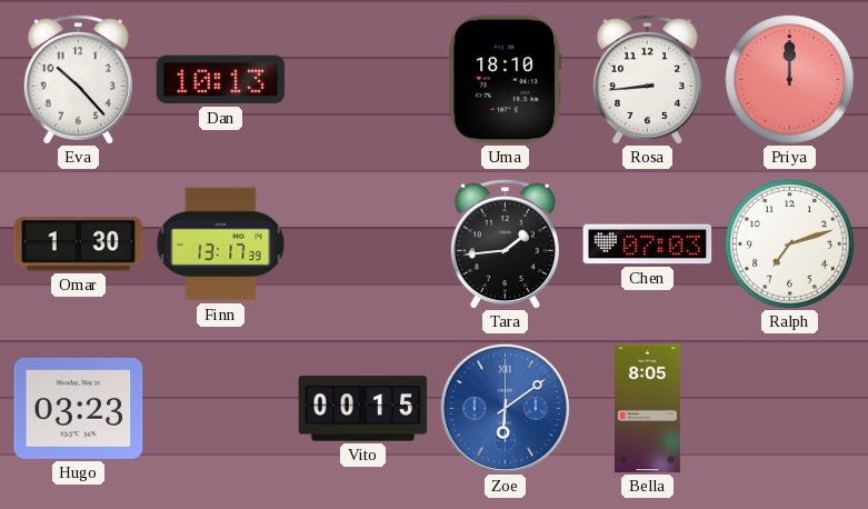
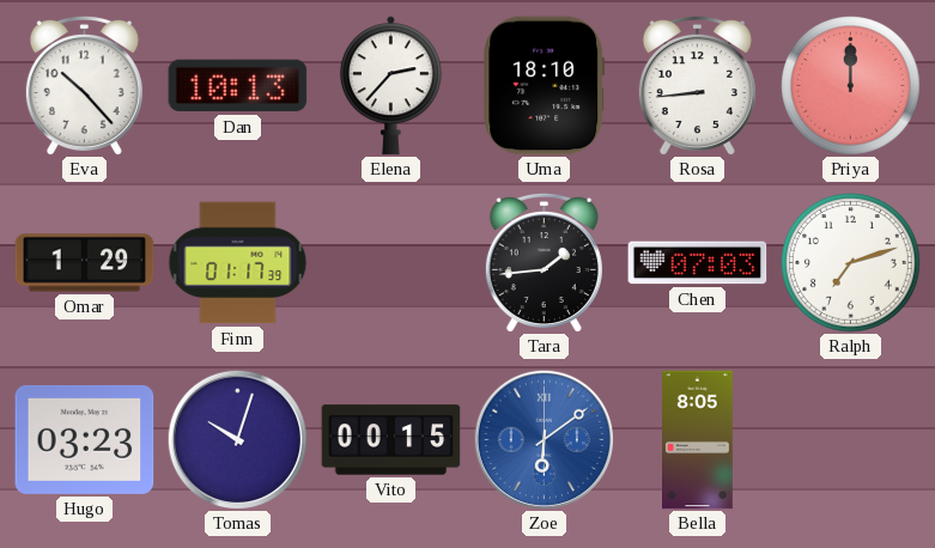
Elena: none -> 2:37
Omar: 1:30 -> 1:29
Finn: 13:17 -> 01:17
Tomas: none -> 10:03
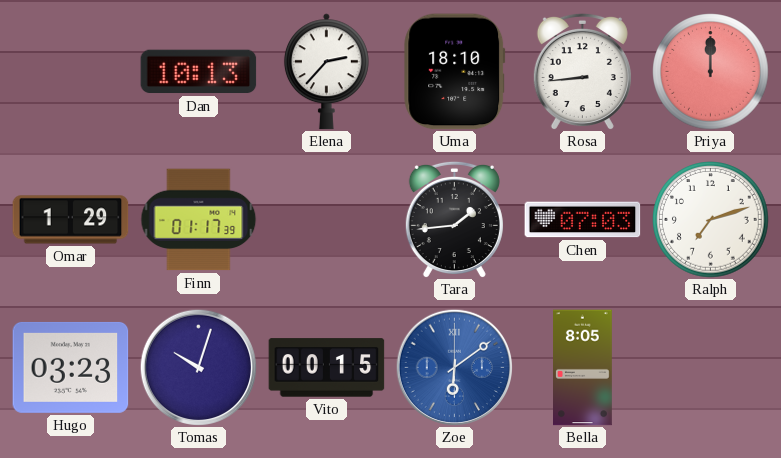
Eva: 10:23 -> none
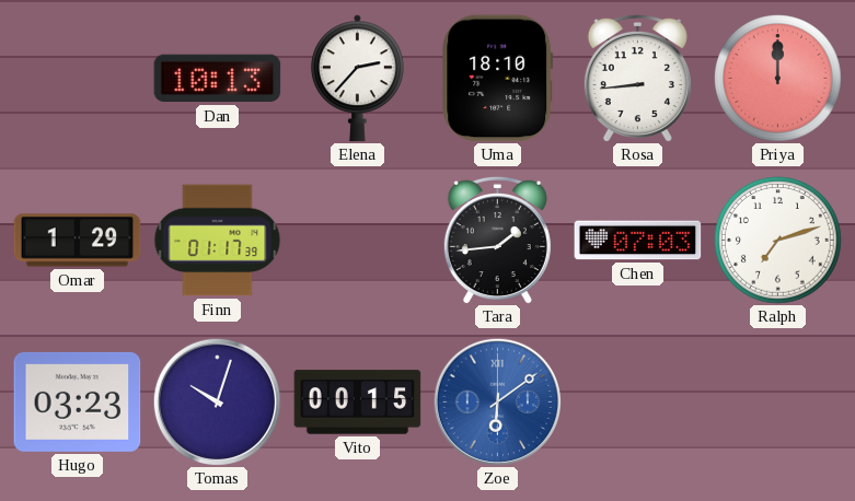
Bella: 8:05 -> none
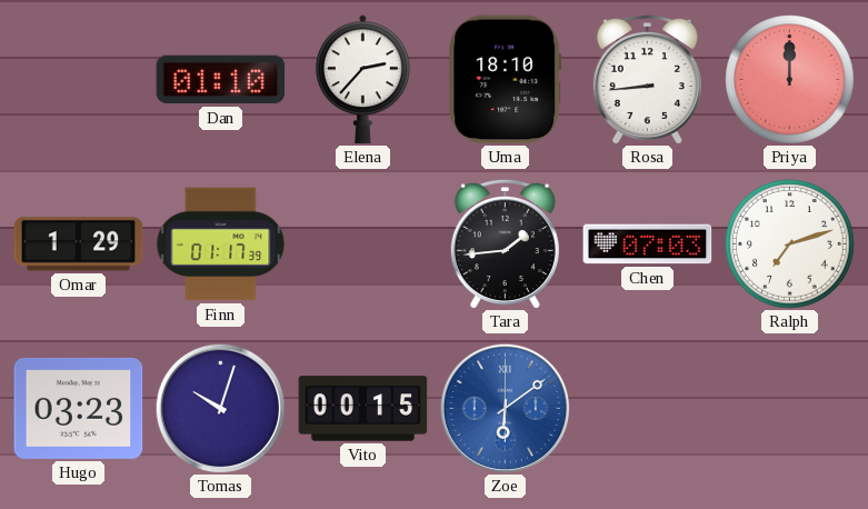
Dan: 10:13 -> 01:10
